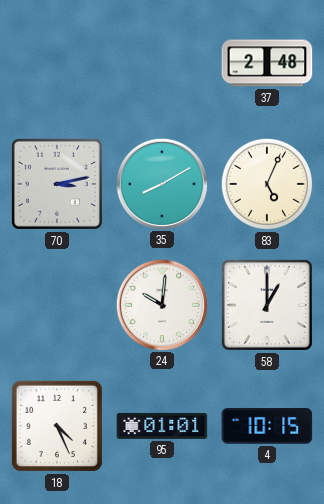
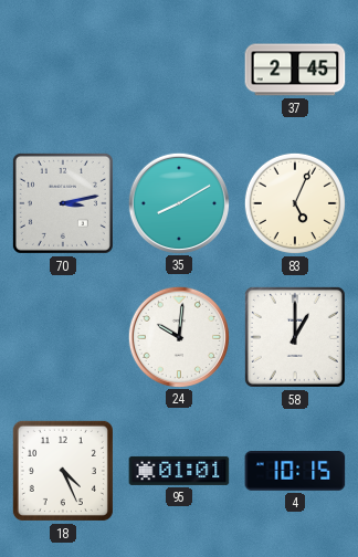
37: 2:48 -> 2:45
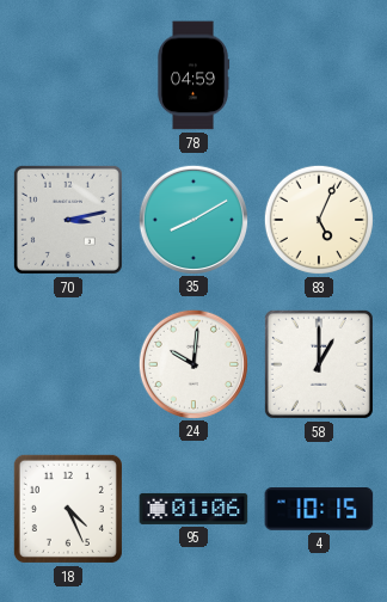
78: none -> 04:59
37: 2:45 -> none
95: 01:01 -> 01:06
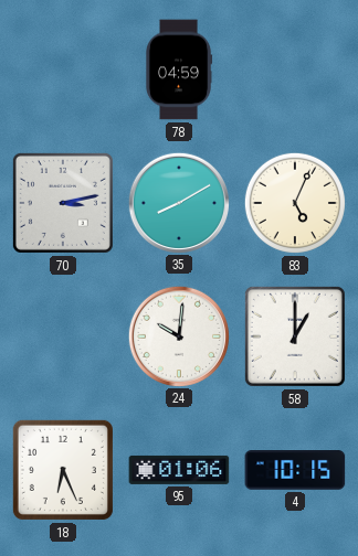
18: 4:26 -> 6:26
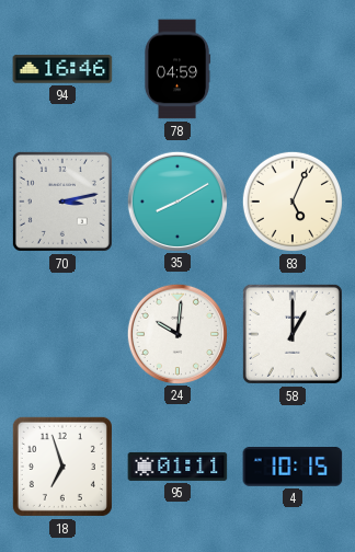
94: none -> 16:46
18: 6:26 -> 6:57
95: 01:06 -> 01:11
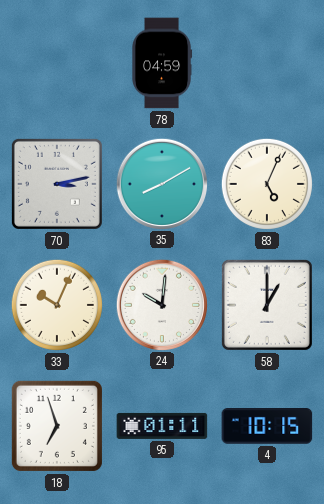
94: 16:46 -> none
33: none -> 10:04
